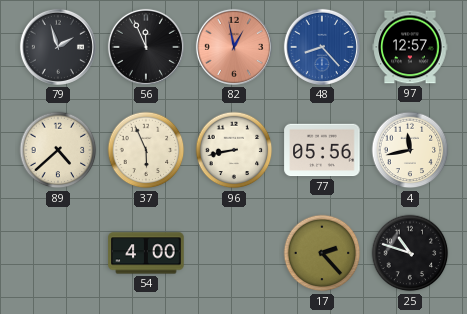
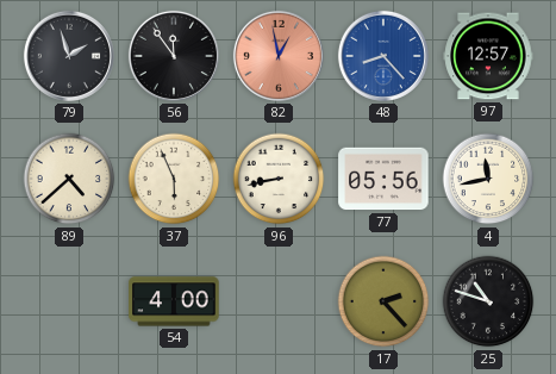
56: 11:56 -> 11:54
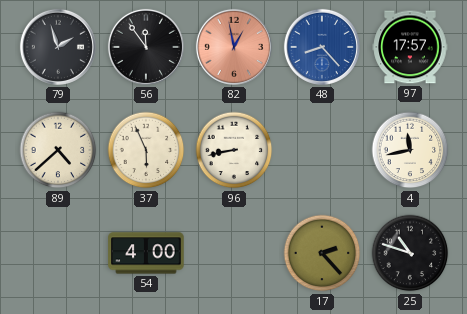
97: 12:57 -> 17:57
77: 05:56 -> none
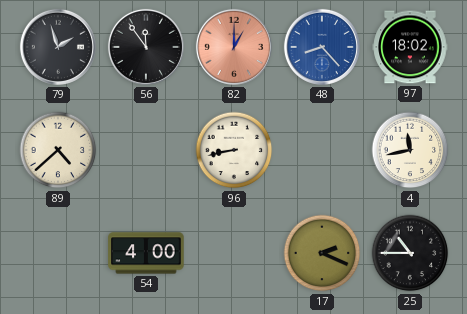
82: 12:58 -> 1:00
97: 17:57 -> 18:02
37: 5:56 -> none
17: 2:23 -> 2:19
25: 10:48 -> 10:45
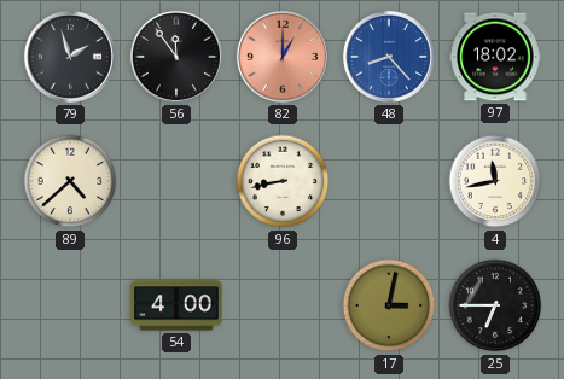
17: 2:19 -> 3:02
25: 10:45 -> 6:45
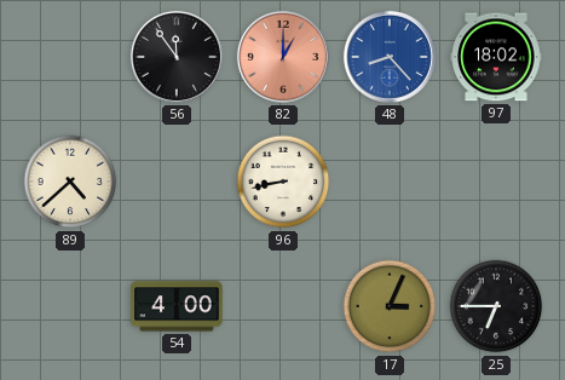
79: 1:57 -> none
4: 11:43 -> none
17: 3:02 -> 3:04
